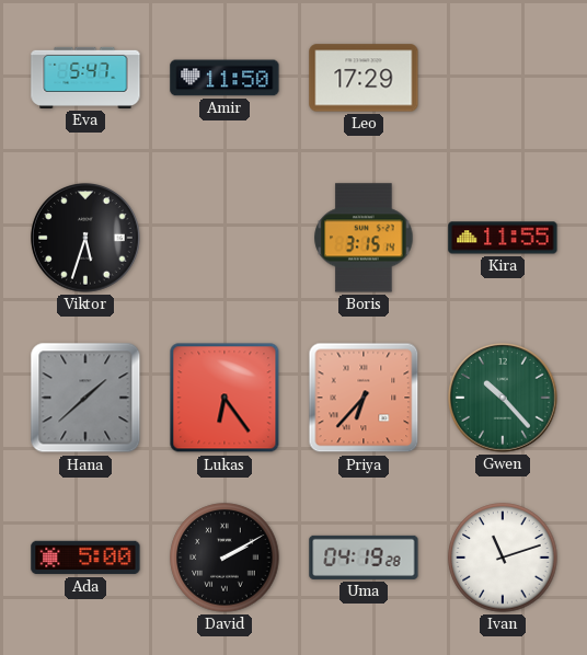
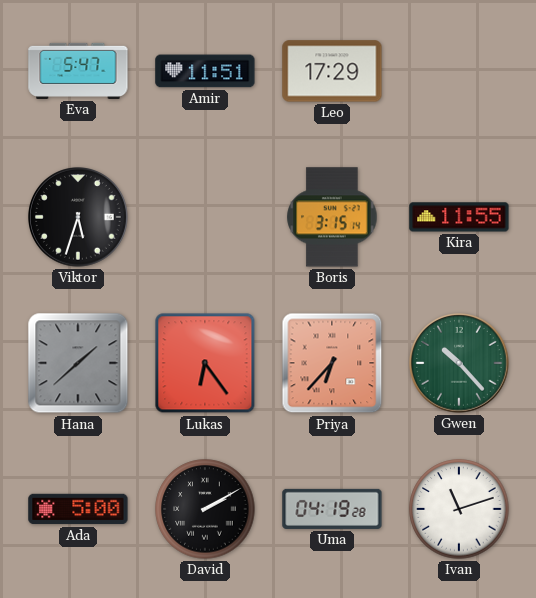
Amir: 11:50 -> 11:51
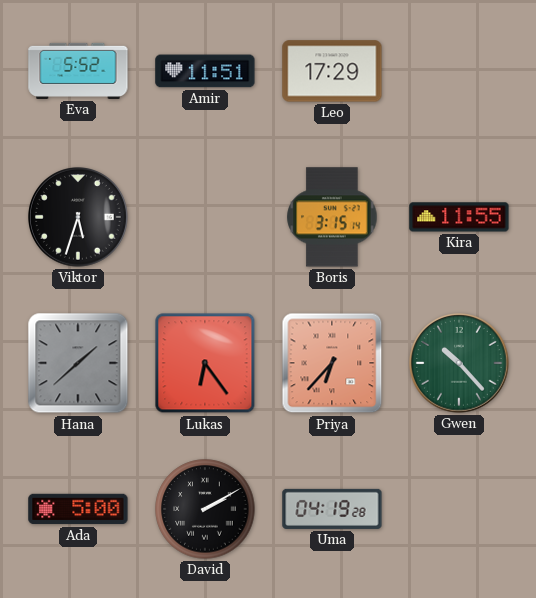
Eva: 5:47 -> 5:52
Ivan: 11:12 -> none
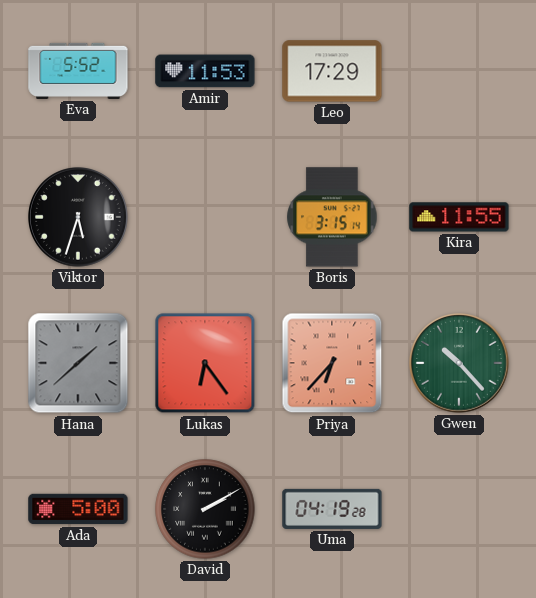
Amir: 11:51 -> 11:53
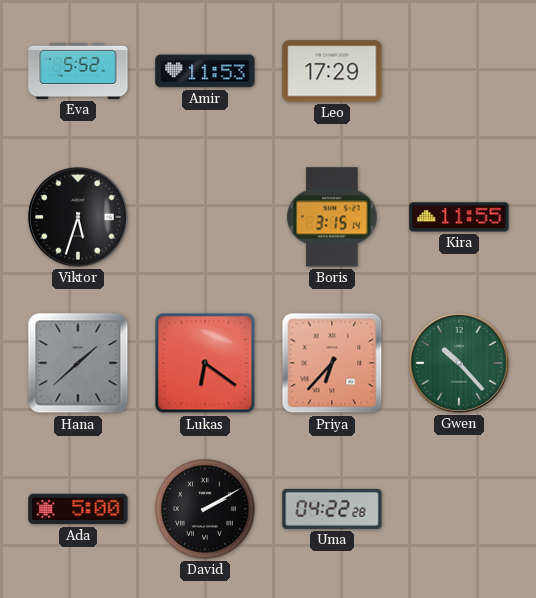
Lukas: 6:24 -> 6:21
Uma: 04:19 -> 04:22
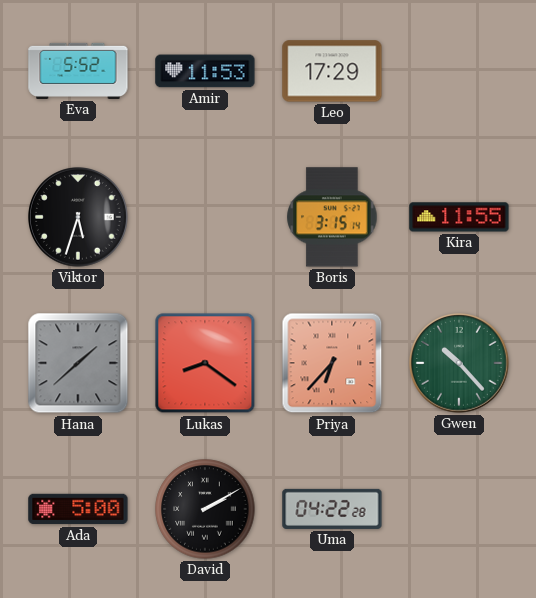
Lukas: 6:21 -> 8:21
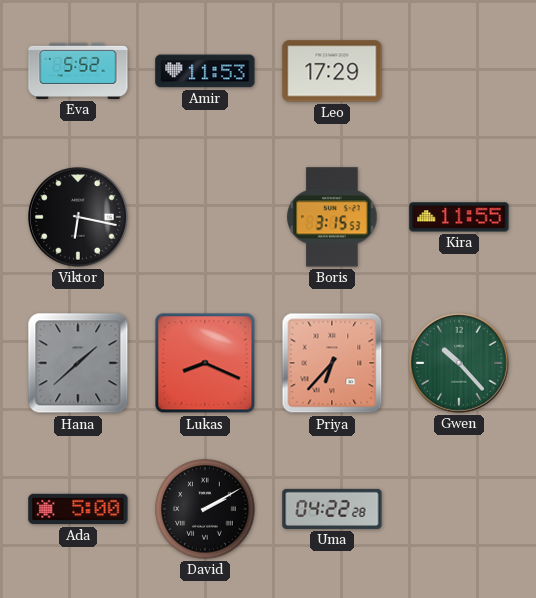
Viktor: 5:33 -> 6:17
Boris: 3:15:14 -> 3:15:53
Lukas: 8:21 -> 8:19
